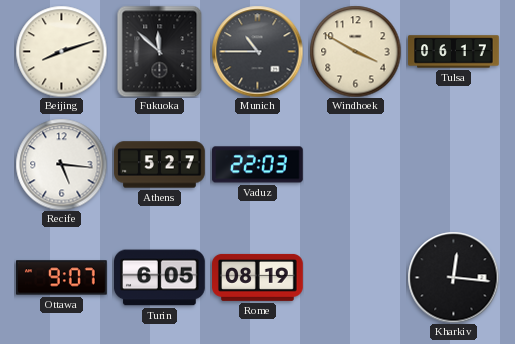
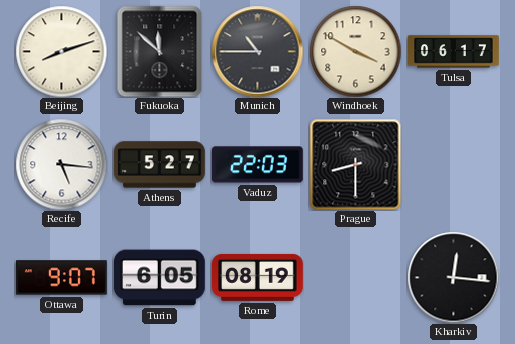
Prague: none -> 8:30
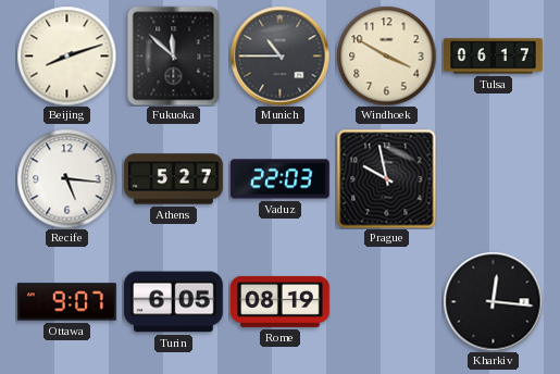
Prague: 8:30 -> 9:58
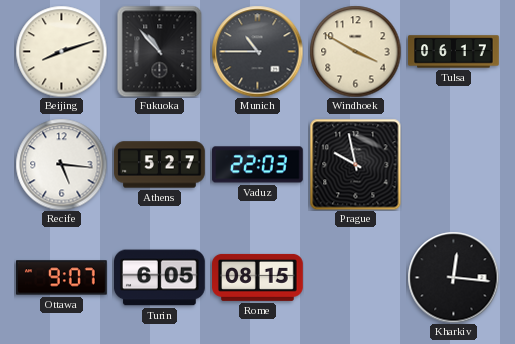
Fukuoka: 11:52 -> 10:53
Rome: 08:19 -> 08:15
